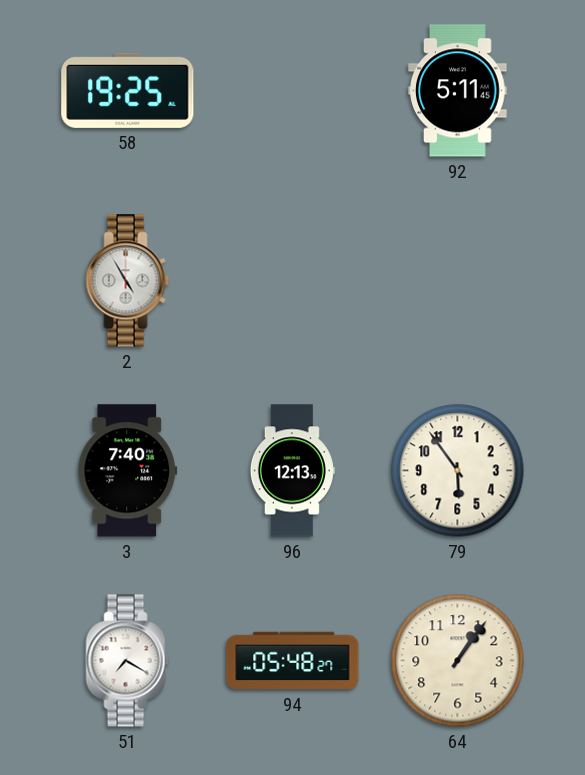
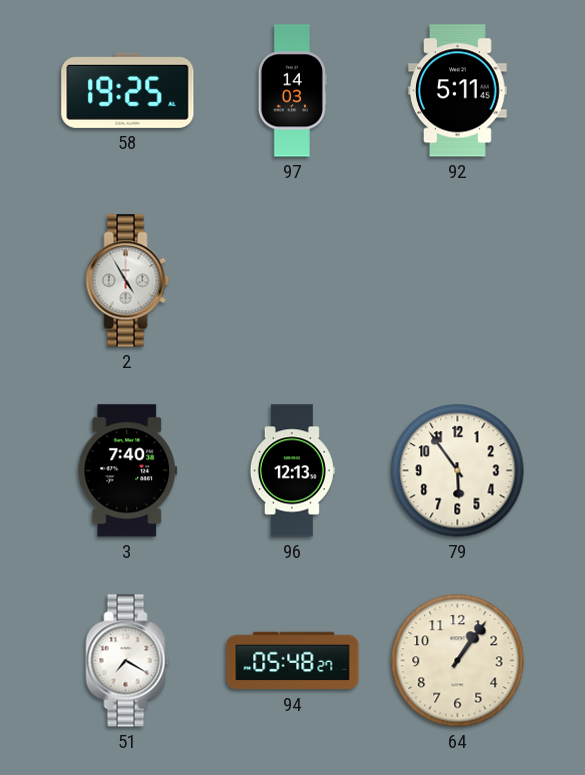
97: none -> 14:03
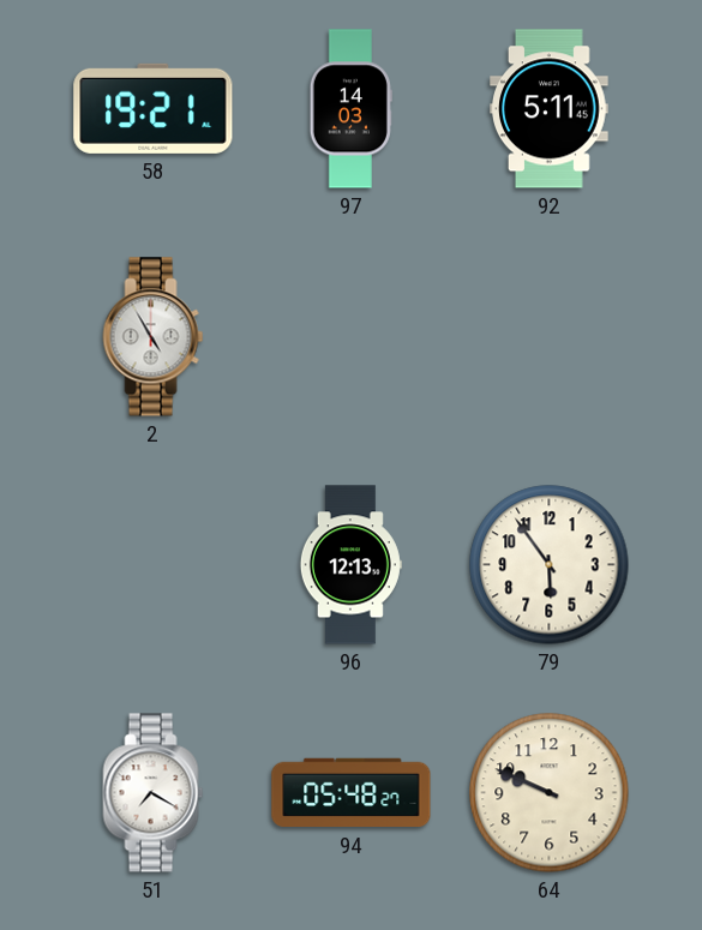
58: 19:25 -> 19:21
3: 7:40 -> none
64: 1:06 -> 9:49
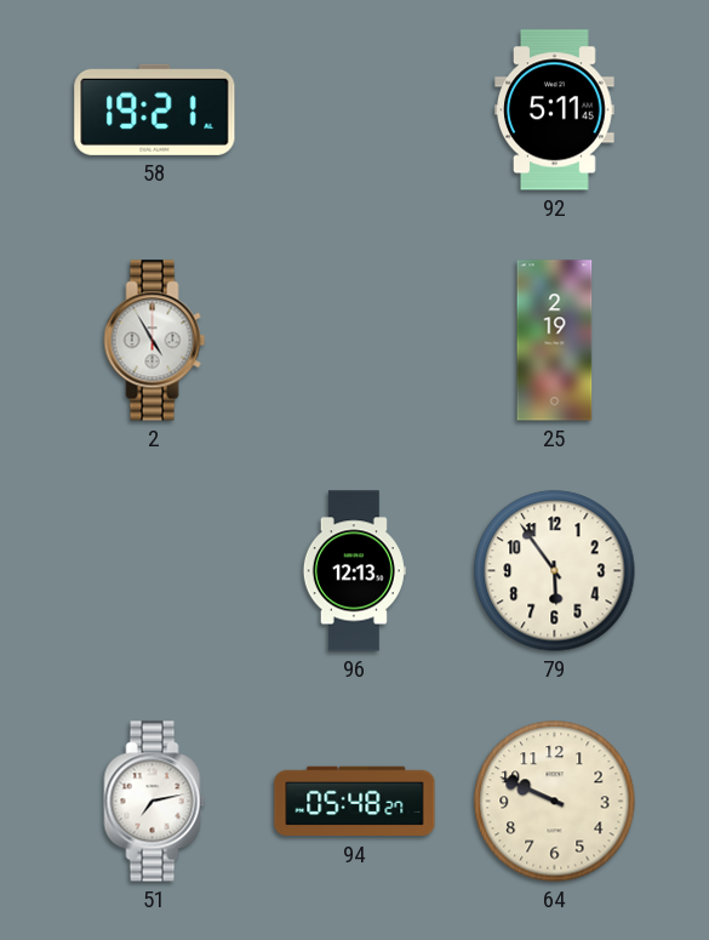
97: 14:03 -> none
25: none -> 2:19
51: 7:20 -> 7:13
